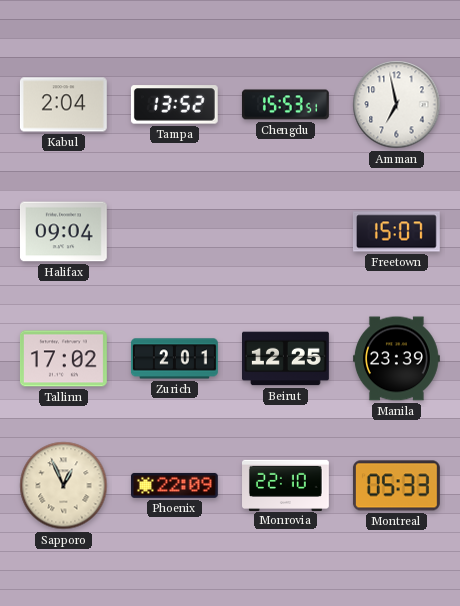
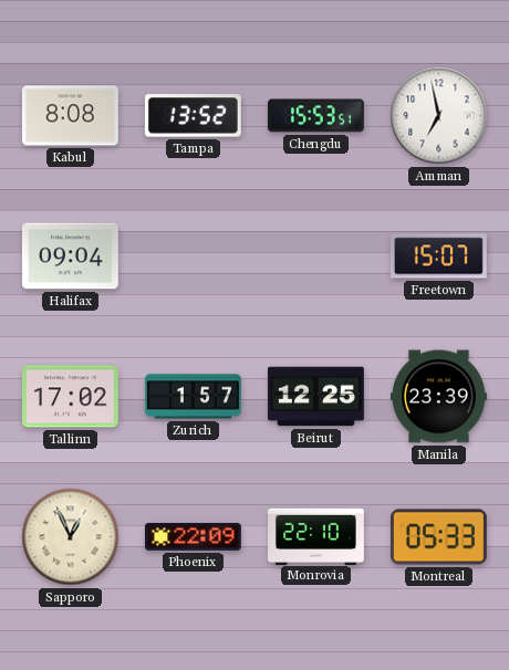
Kabul: 2:04 -> 8:08
Zurich: 2:01 -> 1:57
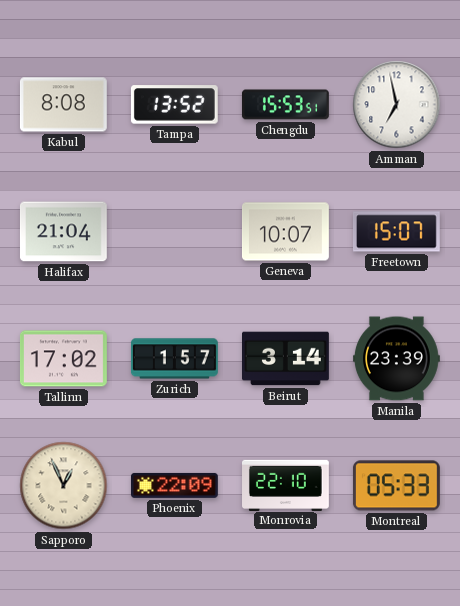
Halifax: 09:04 -> 21:04
Geneva: none -> 10:07
Beirut: 12:25 -> 3:14
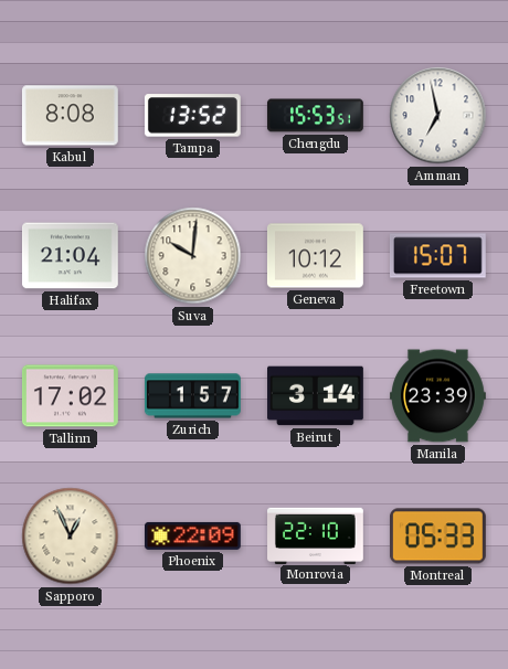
Suva: none -> 10:01
Geneva: 10:07 -> 10:12
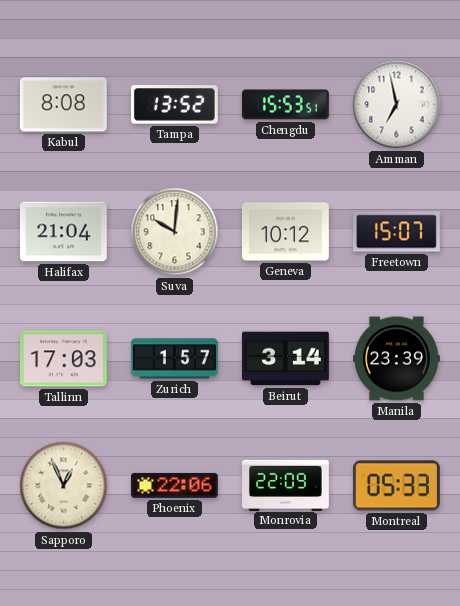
Tallinn: 17:02 -> 17:03
Phoenix: 22:09 -> 22:06
Monrovia: 22:10 -> 22:09
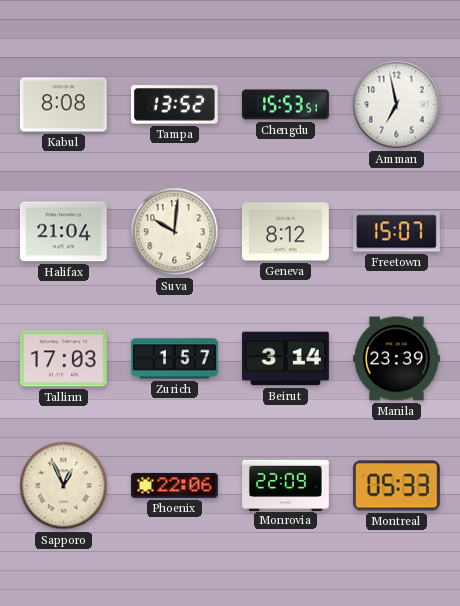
Geneva: 10:12 -> 8:12
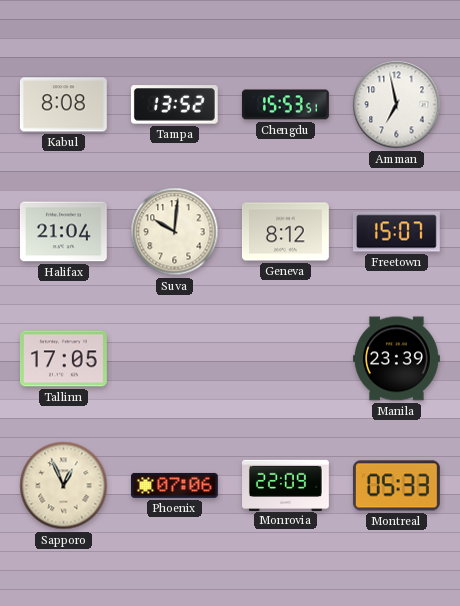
Tallinn: 17:03 -> 17:05
Zurich: 1:57 -> none
Beirut: 3:14 -> none
Phoenix: 22:06 -> 07:06
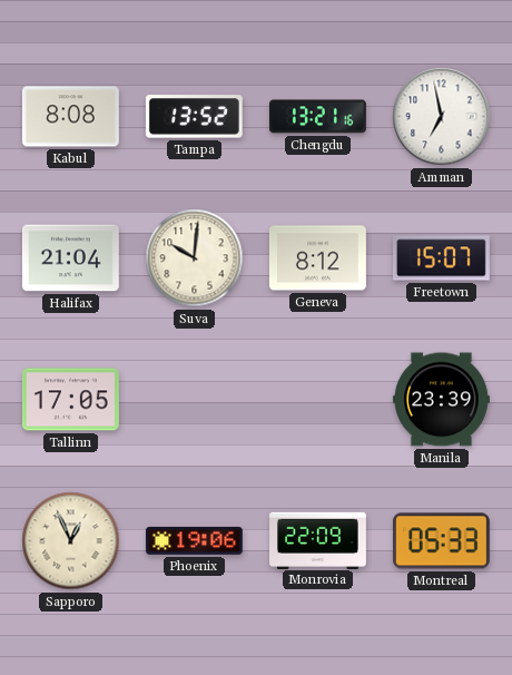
Chengdu: 15:53 -> 13:21
Phoenix: 07:06 -> 19:06
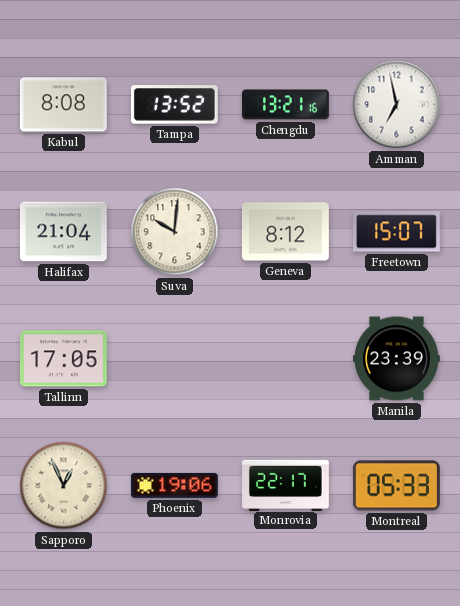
Monrovia: 22:09 -> 22:17
